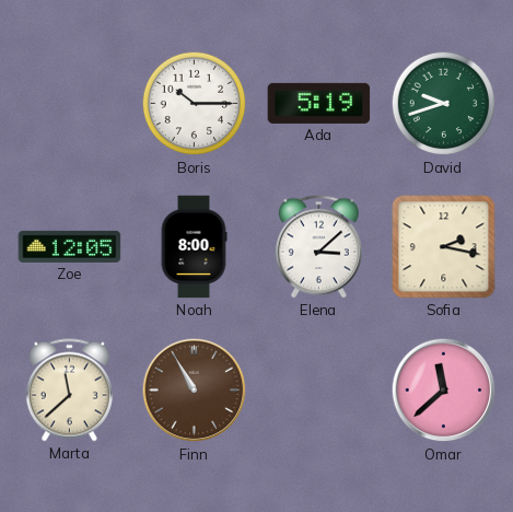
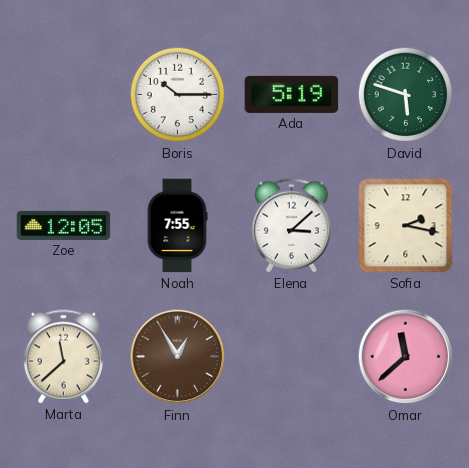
David: 9:42 -> 5:48
Noah: 8:00 -> 7:55
Finn: 10:55 -> 12:55
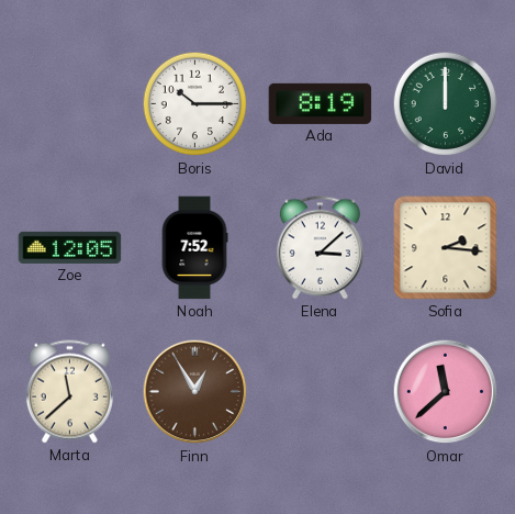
Ada: 5:19 -> 8:19
David: 5:48 -> 12:00
Noah: 7:55 -> 7:52
Sofia: 2:17 -> 2:16
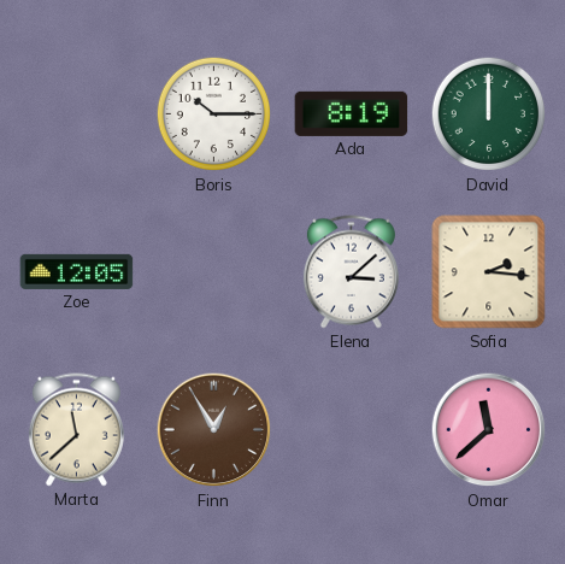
Noah: 7:52 -> none
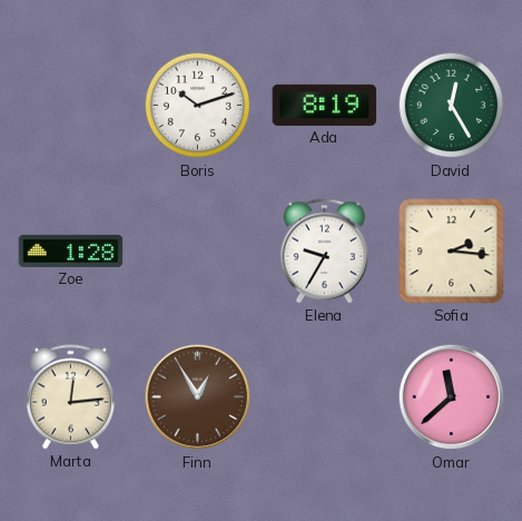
Boris: 10:15 -> 10:12
David: 12:00 -> 12:25
Zoe: 12:05 -> 1:28
Elena: 3:08 -> 9:35
Marta: 11:38 -> 12:14
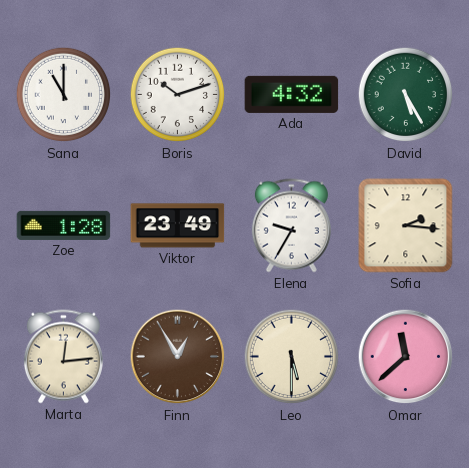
Sana: none -> 11:00
Ada: 8:19 -> 4:32
David: 12:25 -> 5:25
Viktor: none -> 23:49
Leo: none -> 5:30
